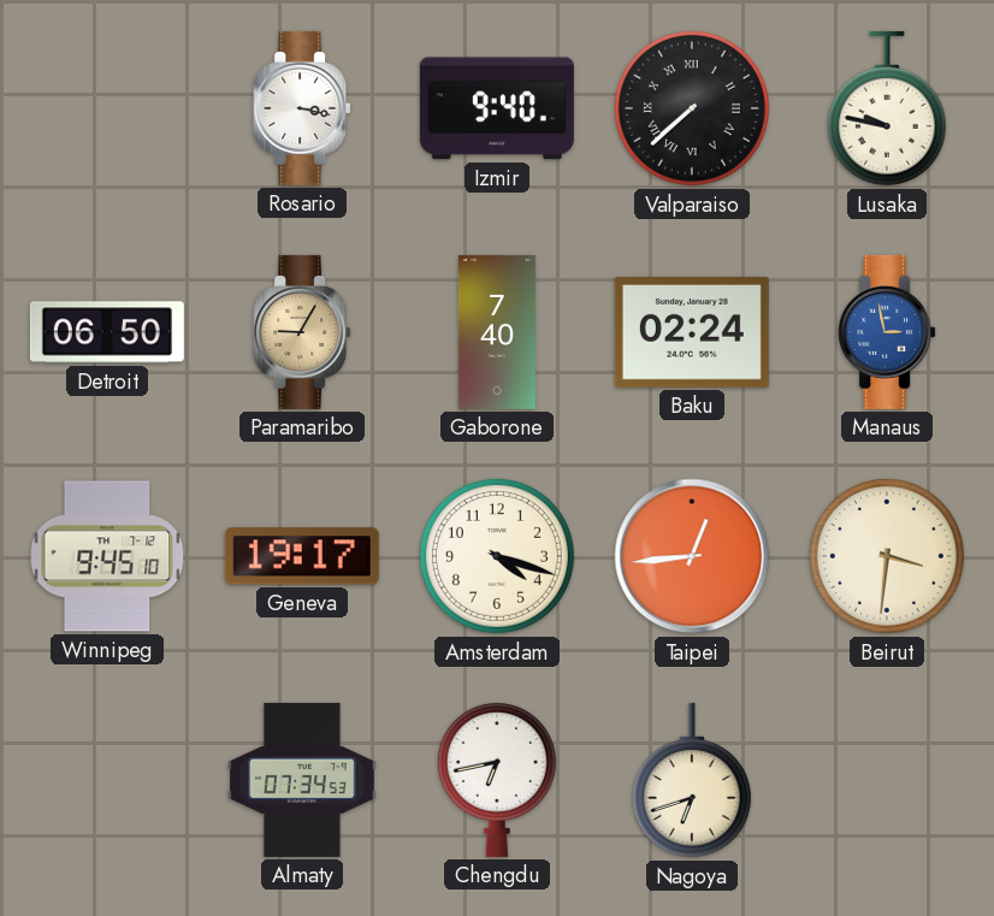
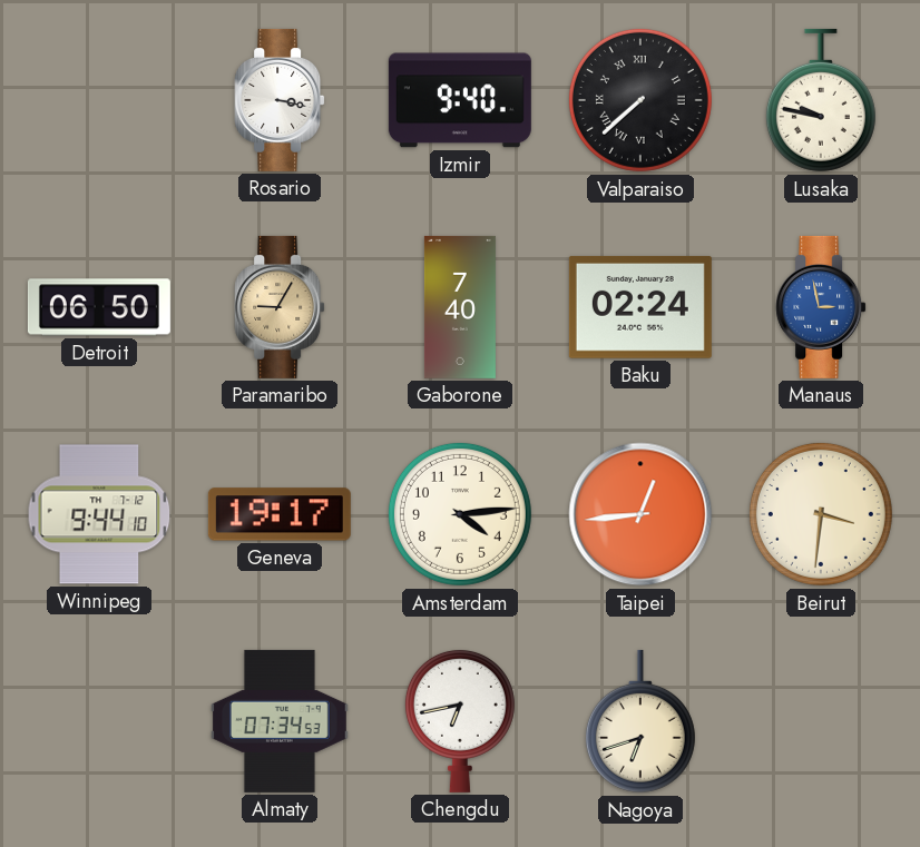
Winnipeg: 9:45 -> 9:44
Amsterdam: 4:18 -> 4:14
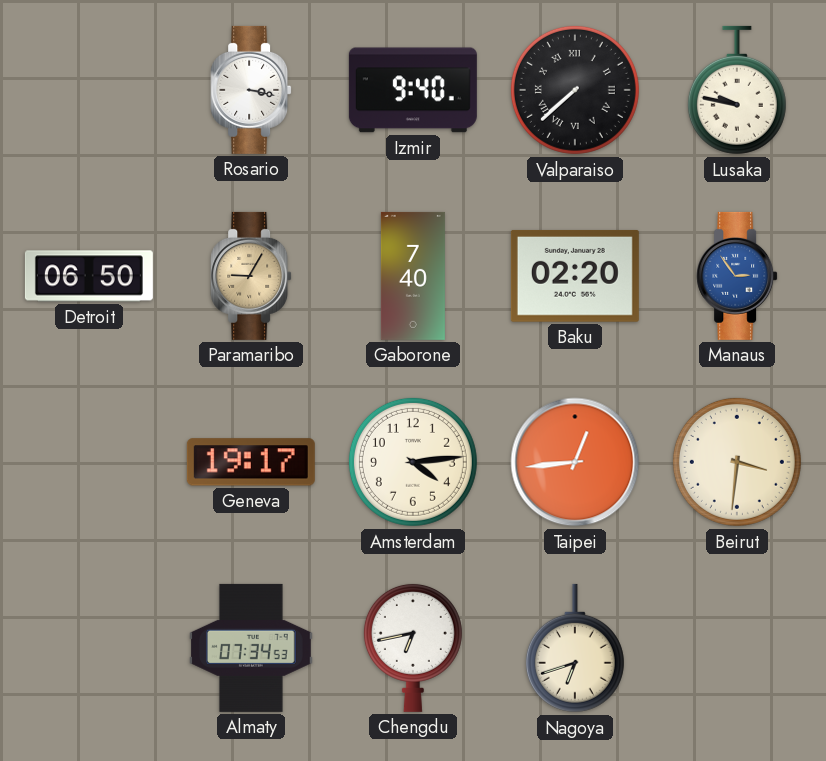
Baku: 02:24 -> 02:20
Manaus: 2:58 -> 2:54
Winnipeg: 9:44 -> none
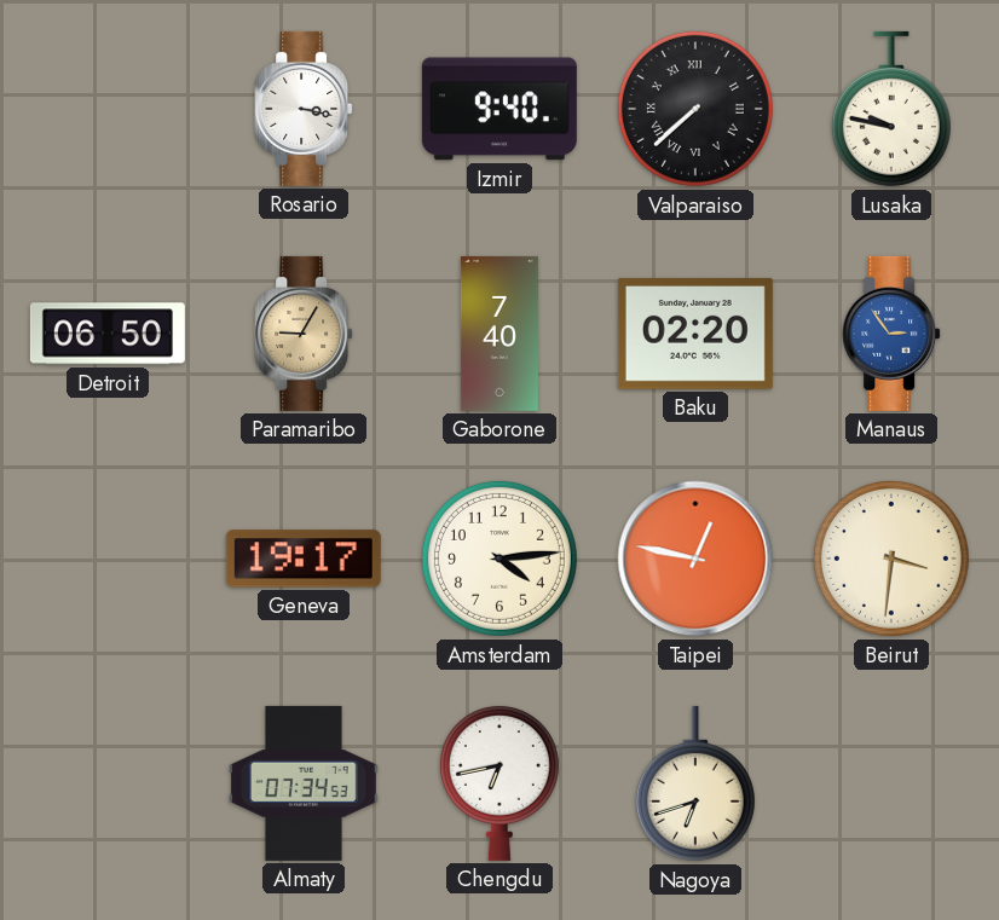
Taipei: 12:44 -> 12:47
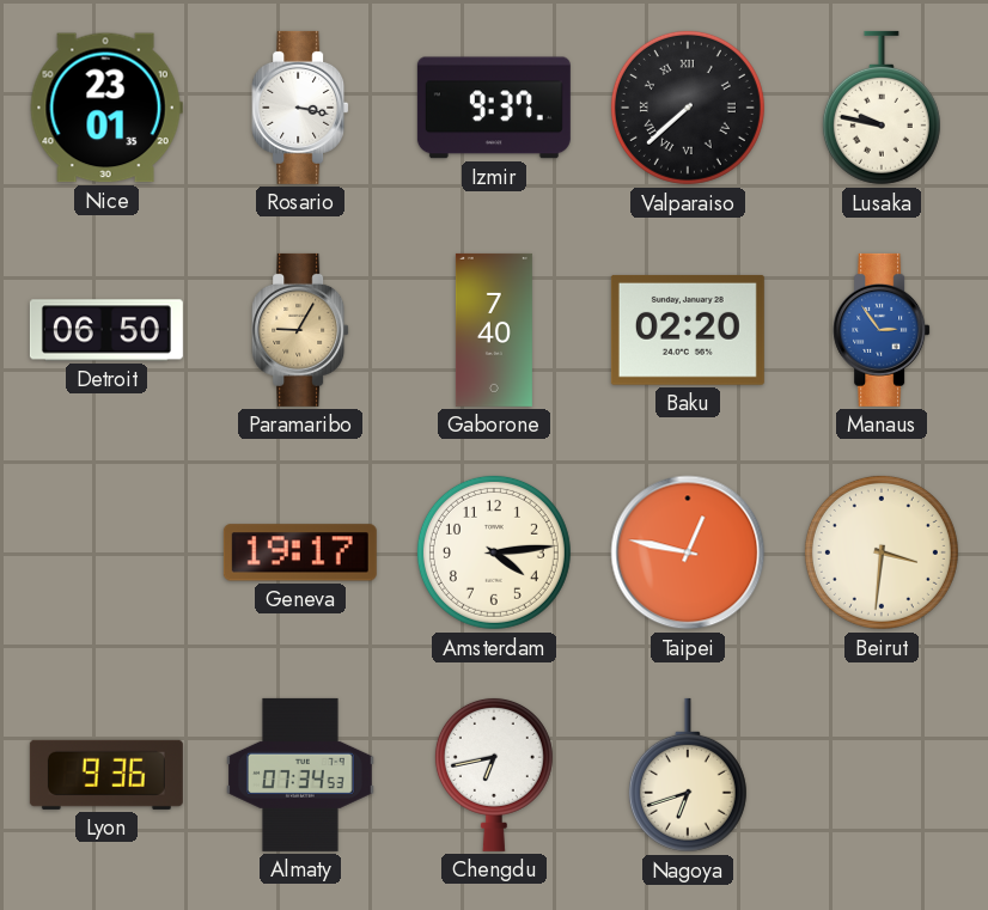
Nice: none -> 23:01
Izmir: 9:40 -> 9:37
Lyon: none -> 9:36
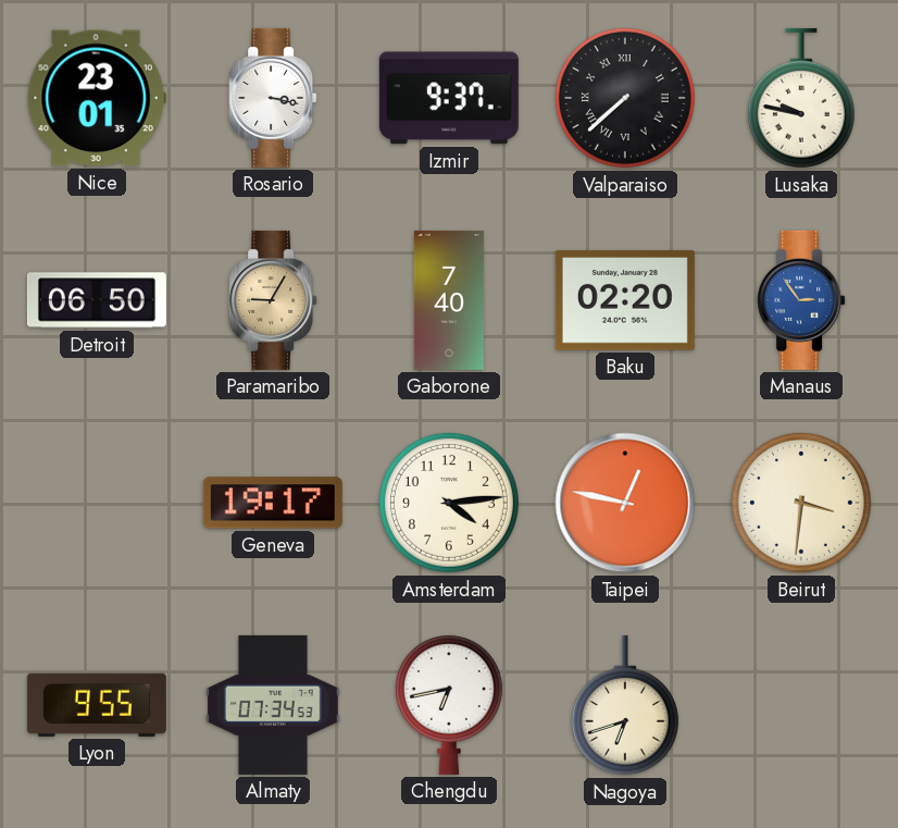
Lyon: 9:36 -> 9:55
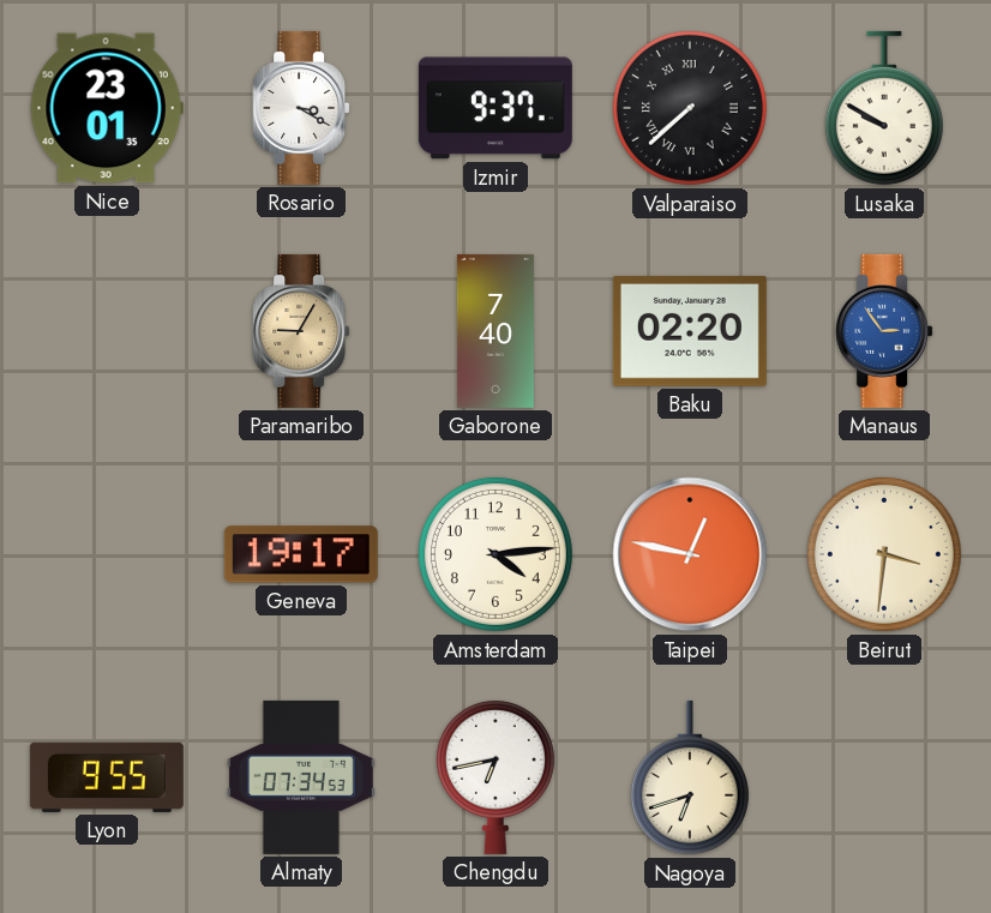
Rosario: 3:17 -> 3:20
Lusaka: 9:47 -> 9:50
Detroit: 06:50 -> none
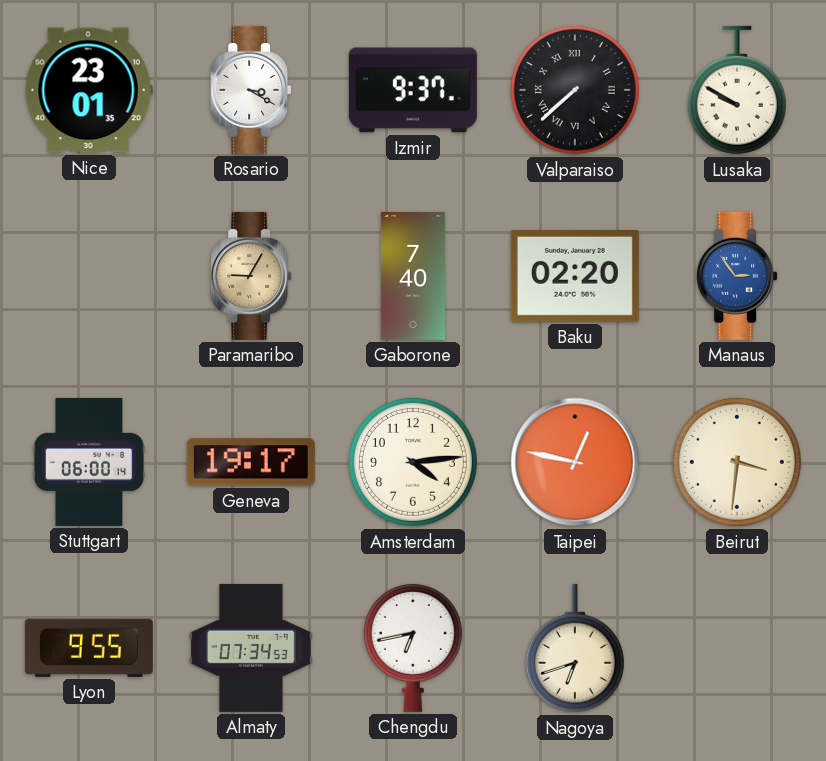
Stuttgart: none -> 06:00
